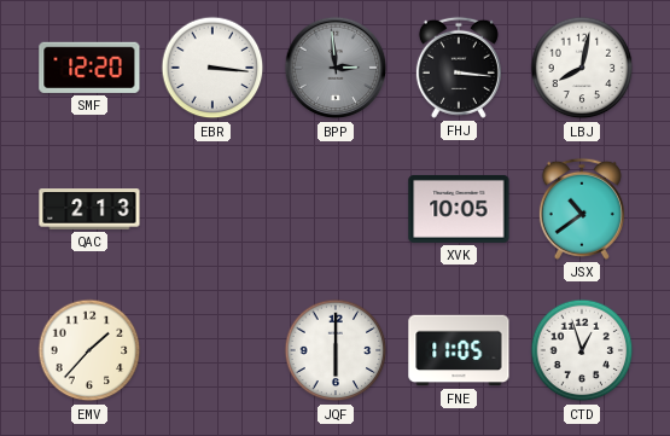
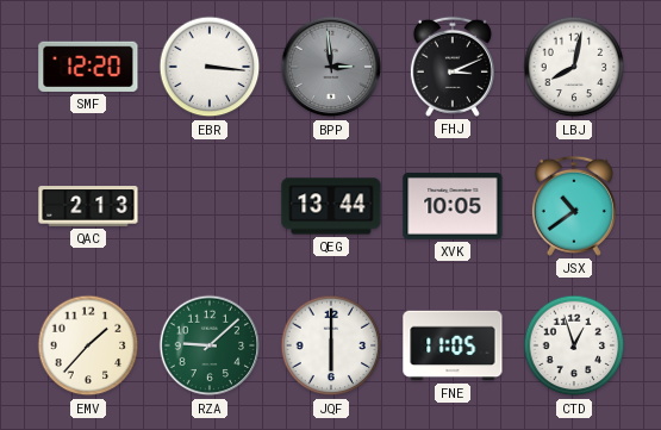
FHJ: 3:16 -> 3:11
QEG: none -> 13:44
RZA: none -> 9:08
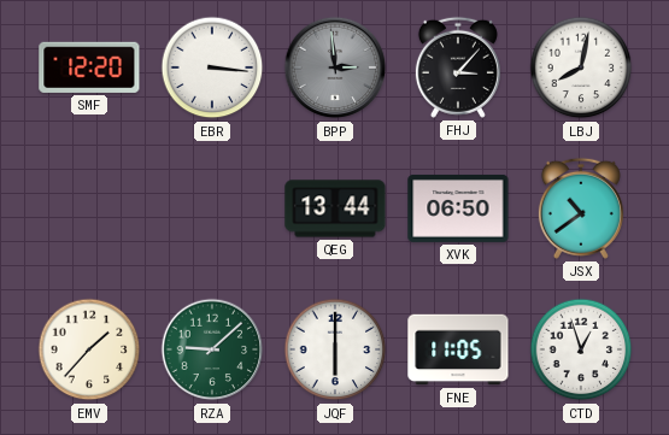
FHJ: 3:11 -> 3:07
QAC: 2:13 -> none
XVK: 10:05 -> 06:50
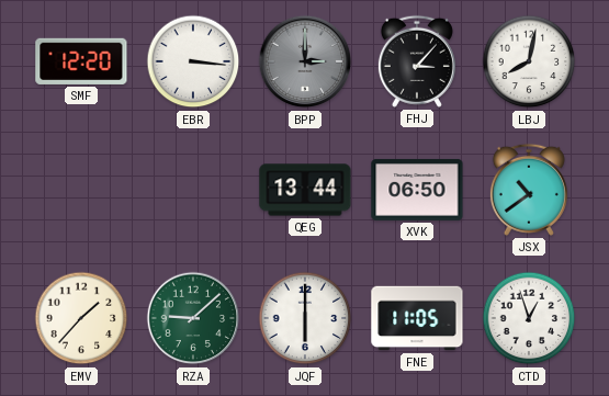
BPP: 2:59 -> 3:00
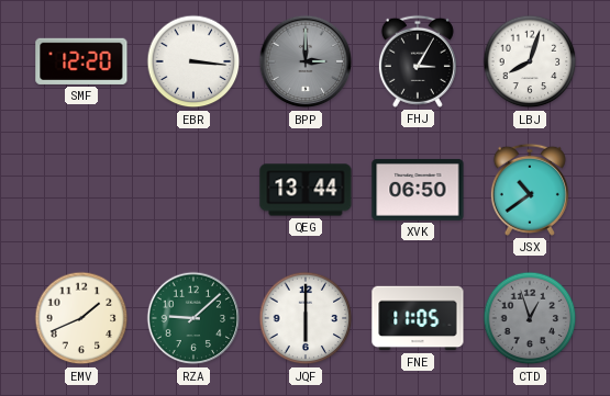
FHJ: 3:07 -> 3:05
LBJ: 8:02 -> 8:03
EMV: 1:37 -> 1:41
CTD dial: white -> grey
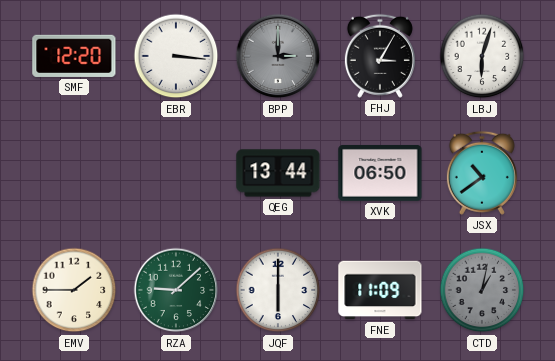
LBJ: 8:03 -> 6:03
EMV: 1:41 -> 1:45
FNE: 11:05 -> 11:09
CTD: 12:57 -> 1:02
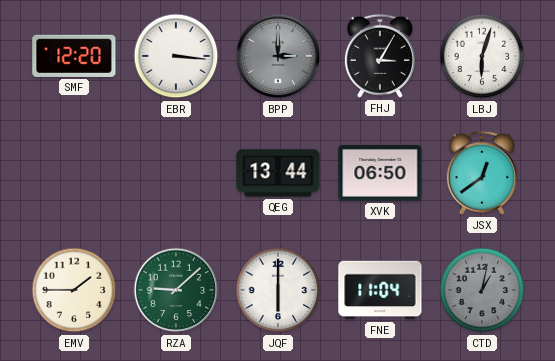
JSX: 10:39 -> 12:39
FNE: 11:09 -> 11:04
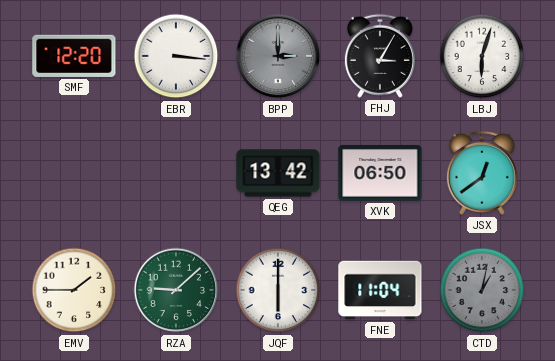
QEG: 13:44 -> 13:42
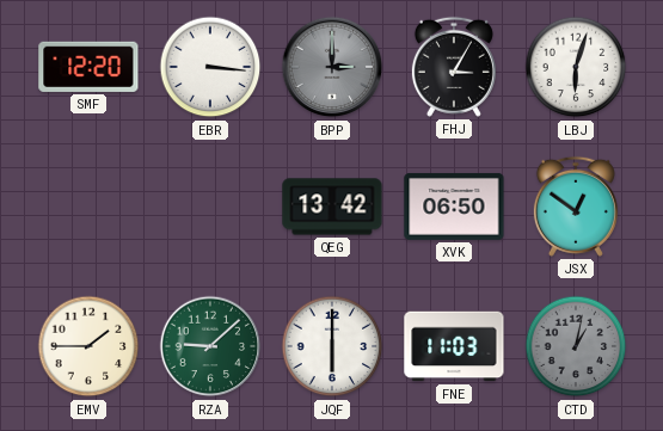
JSX: 12:39 -> 12:51
FNE: 11:04 -> 11:03
